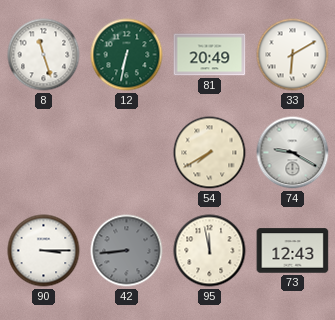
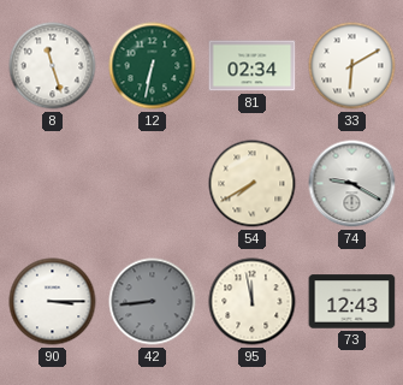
81: 20:49 -> 02:34
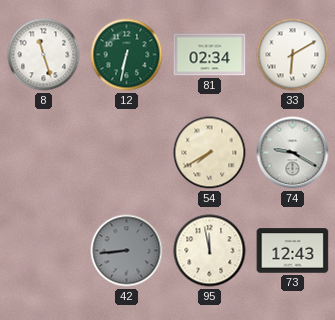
90: 3:15 -> none
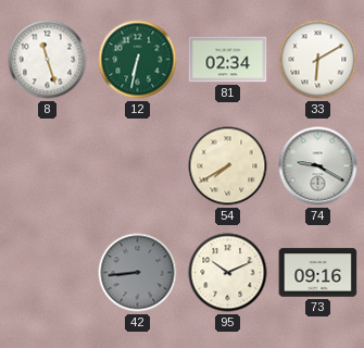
95: 11:58 -> 10:11
73: 12:43 -> 09:16
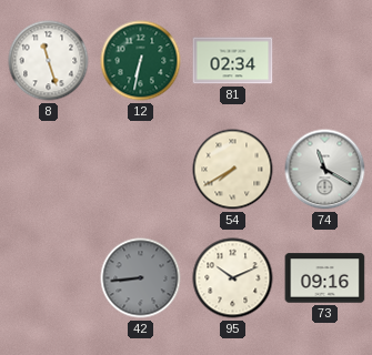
33: 6:10 -> none
74: 9:20 -> 11:20
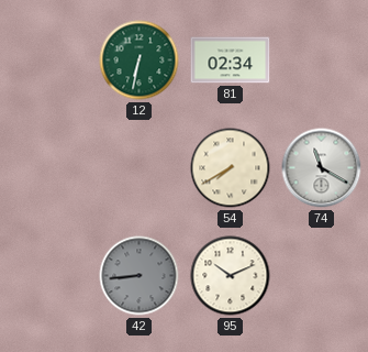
8: 11:27 -> none
73: 09:16 -> none
